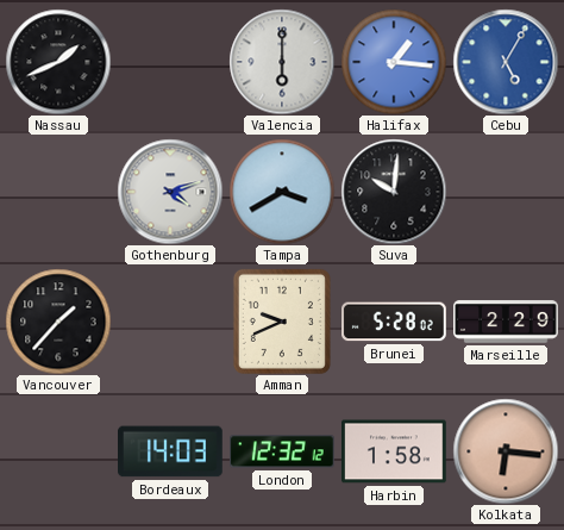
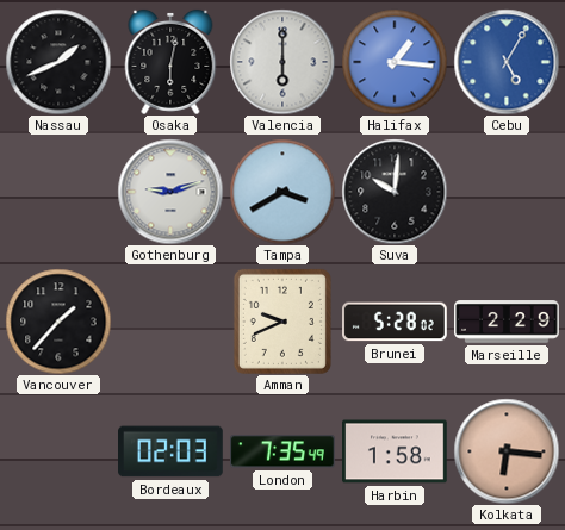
Osaka: none -> 6:02
Gothenburg: 4:12 -> 9:12
Bordeaux: 14:03 -> 02:03
London: 12:32 -> 7:35
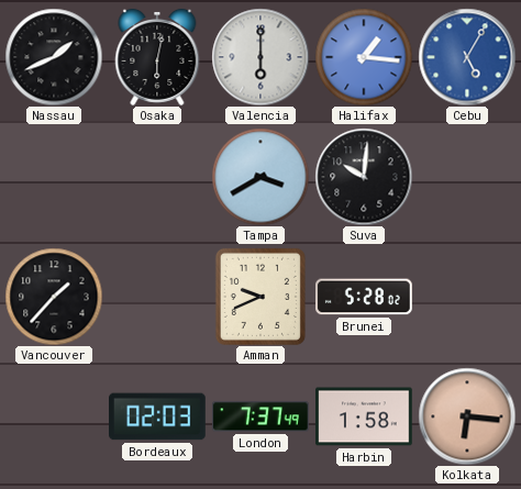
Gothenburg: 9:12 -> none
Marseille: 2:29 -> none
London: 7:35 -> 7:37
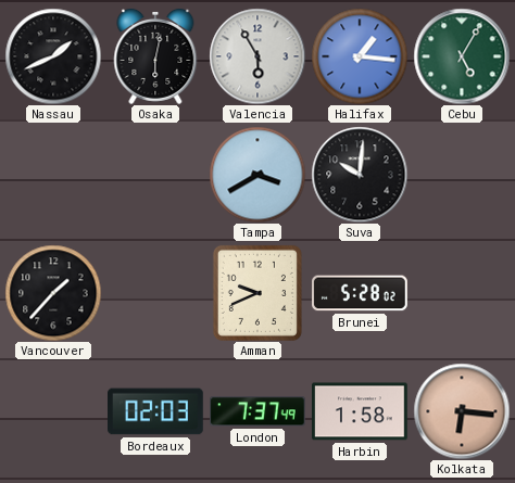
Valencia: 6:00 -> 5:55
Cebu dial: blue -> green
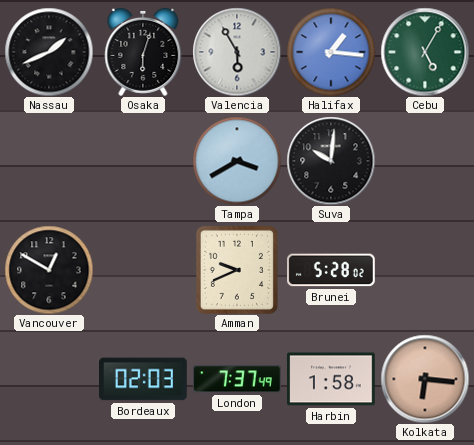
Osaka: 6:02 -> 6:03
Vancouver: 1:37 -> 12:50
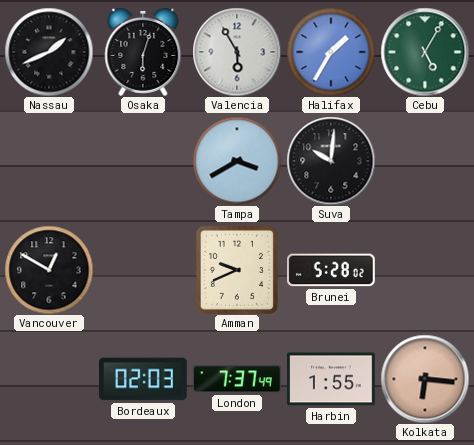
Halifax: 1:16 -> 1:35
Harbin: 1:58 -> 1:55
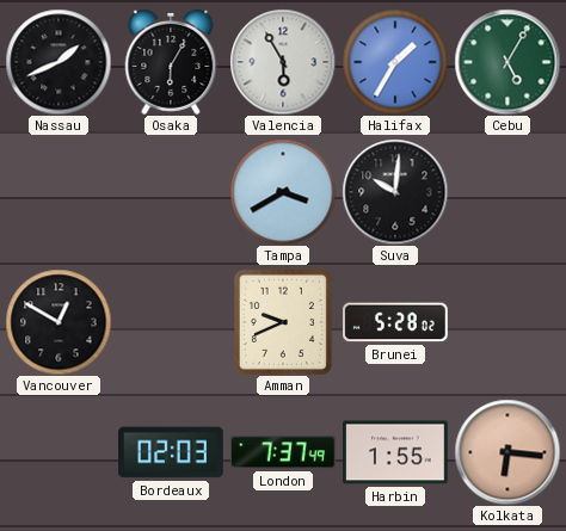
Osaka: 6:03 -> 6:05
